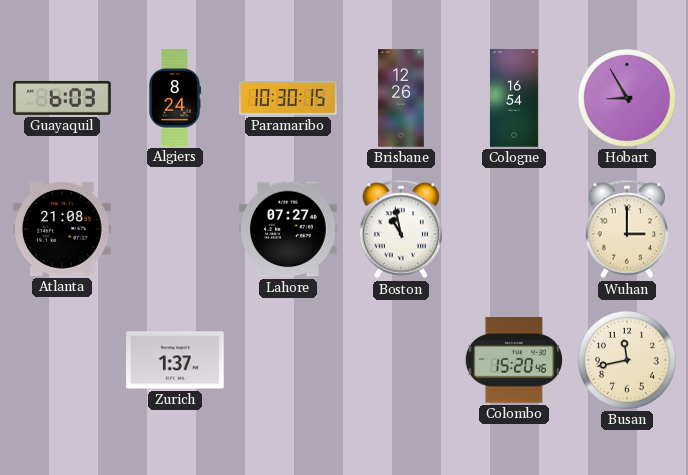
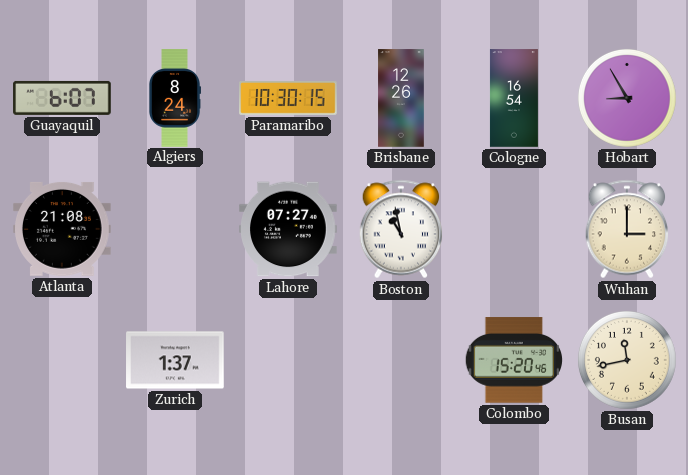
Guayaquil: 6:03 -> 6:07
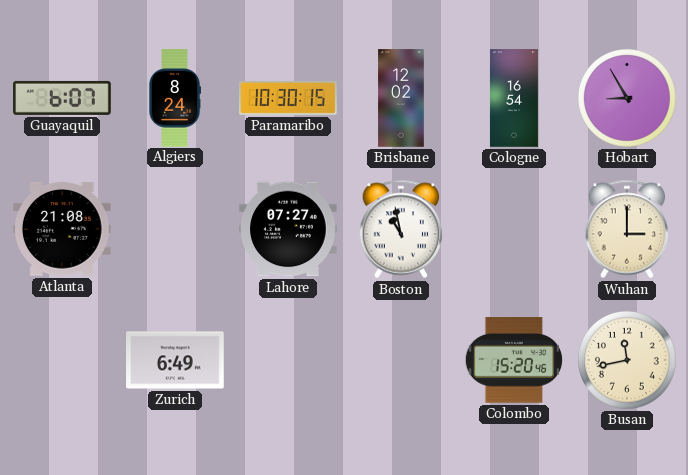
Brisbane: 12:26 -> 12:02
Zurich: 1:37 -> 6:49
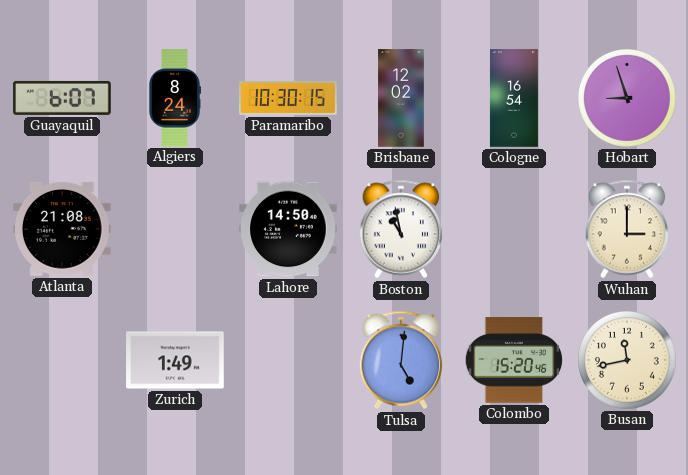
Hobart: 8:55 -> 8:57
Lahore: 07:27 -> 14:50
Zurich: 6:49 -> 1:49
Tulsa: none -> 5:01
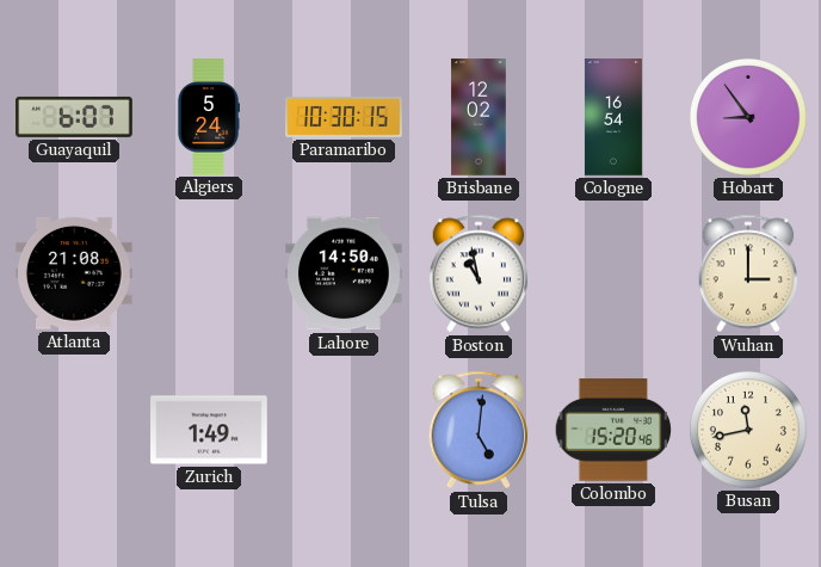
Algiers: 8:24 -> 5:24
Hobart: 8:57 -> 8:54
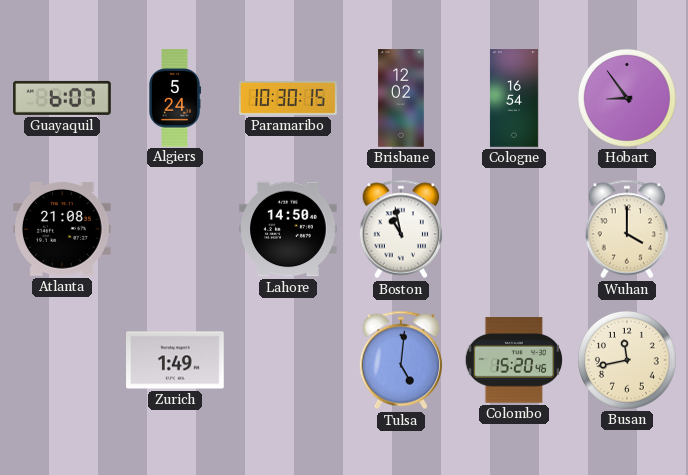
Wuhan: 3:00 -> 4:00
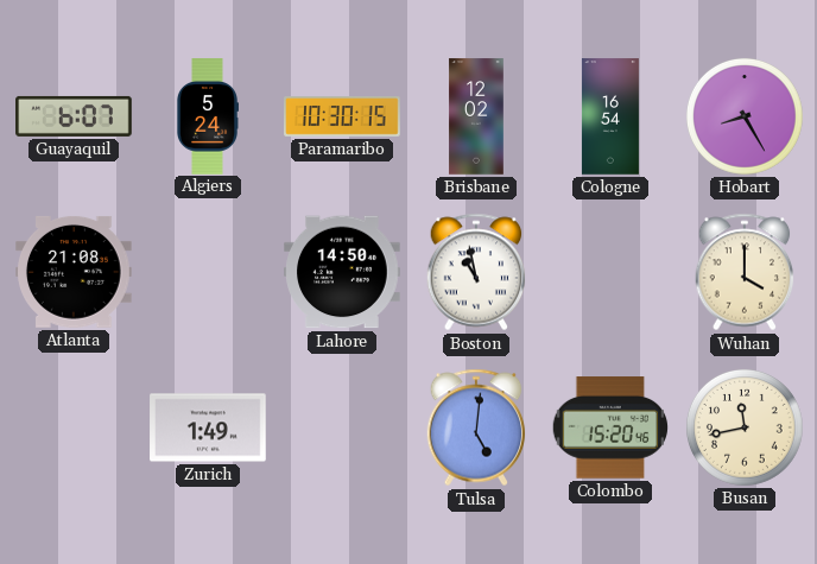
Hobart: 8:54 -> 8:25
